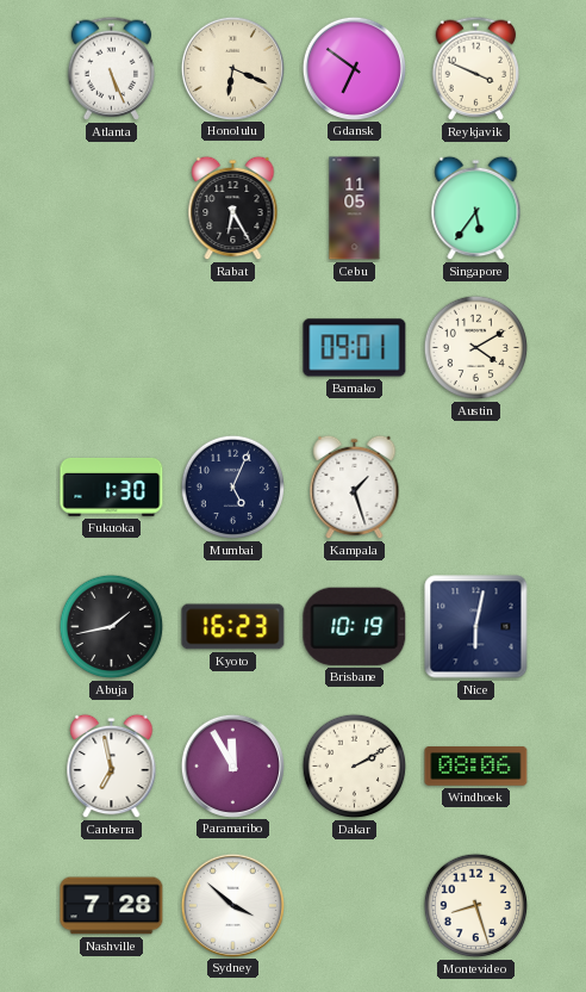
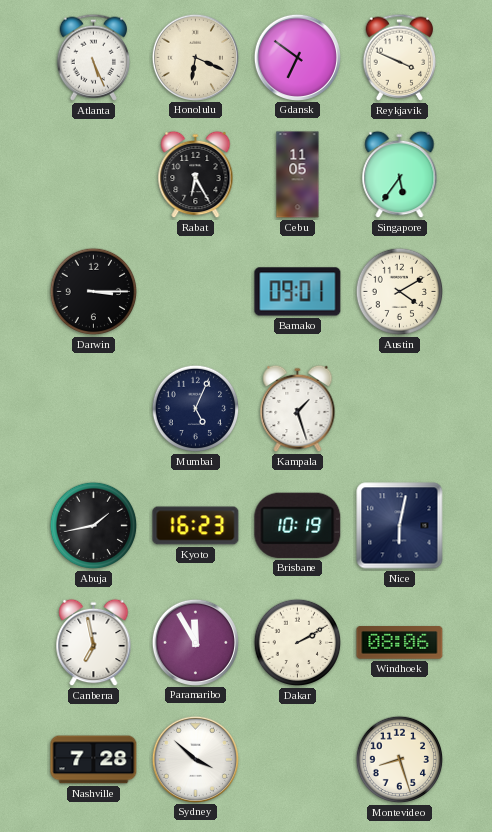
Darwin: none -> 3:15
Fukuoka: 1:30 -> none
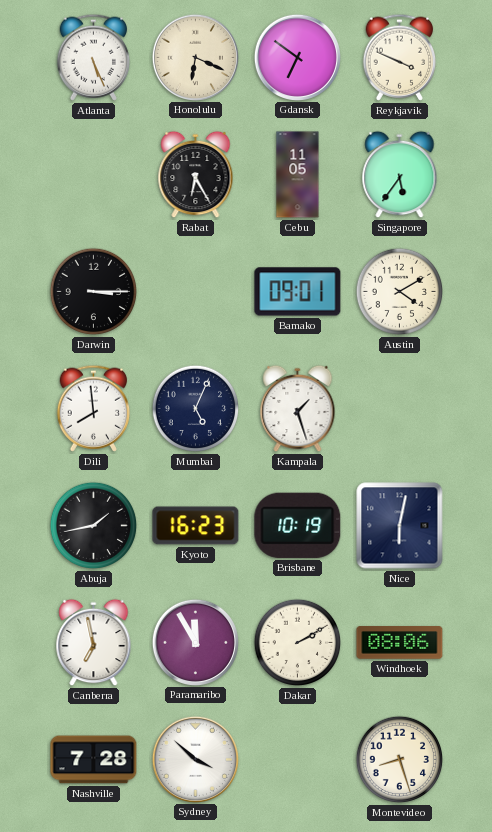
Dili: none -> 7:59
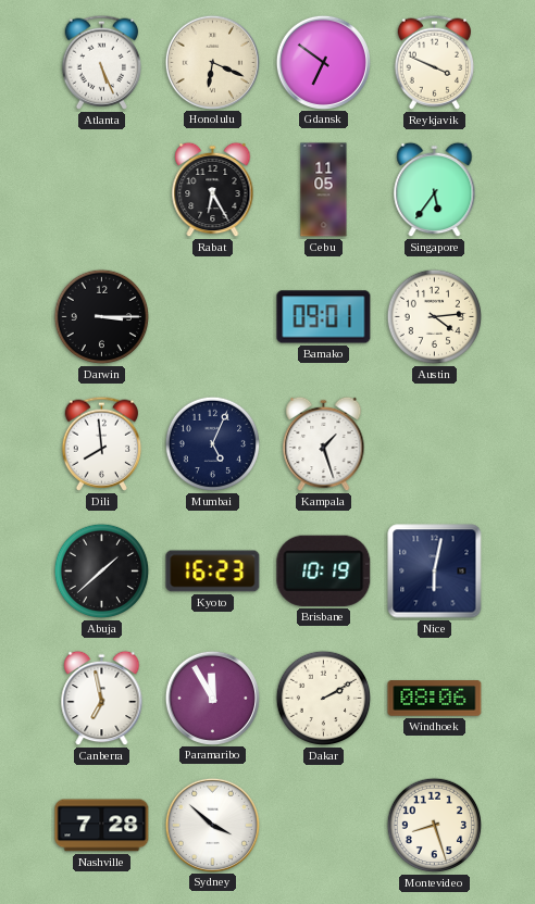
Austin: 4:10 -> 4:14
Abuja: 1:43 -> 1:38
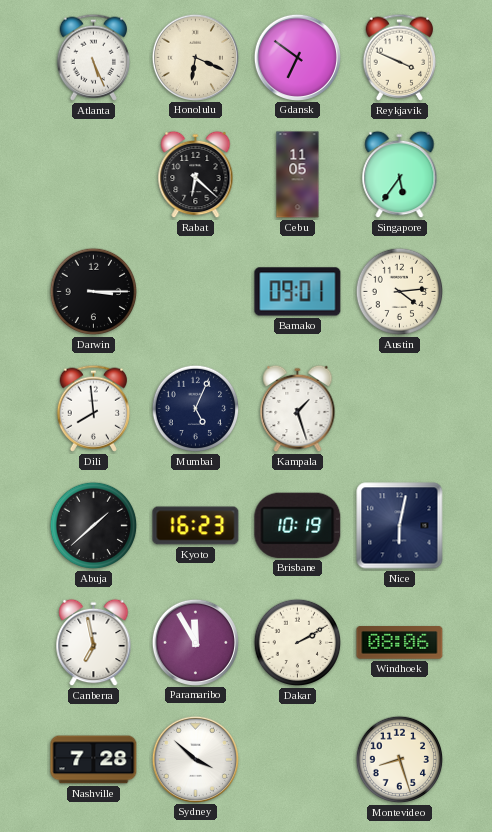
Rabat: 6:25 -> 6:22
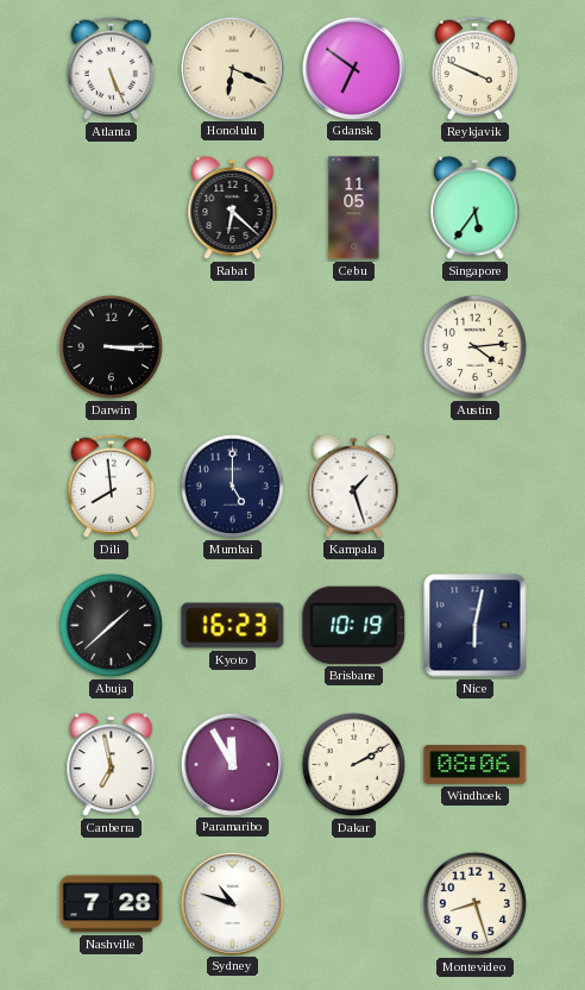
Bamako: 09:01 -> none
Mumbai: 5:04 -> 5:00
Sydney: 3:52 -> 10:48
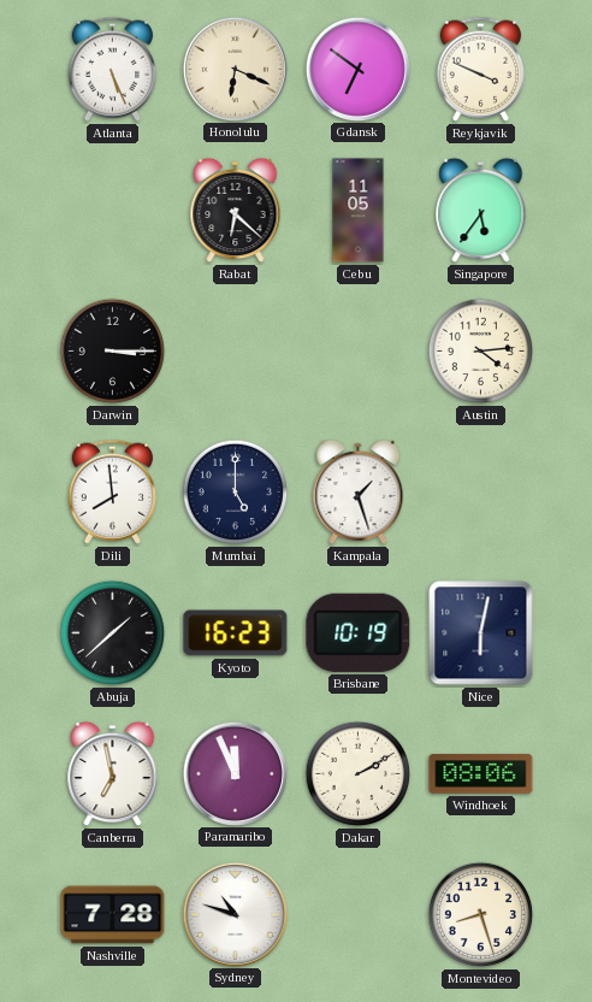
Paramaribo: 11:55 -> 11:56
